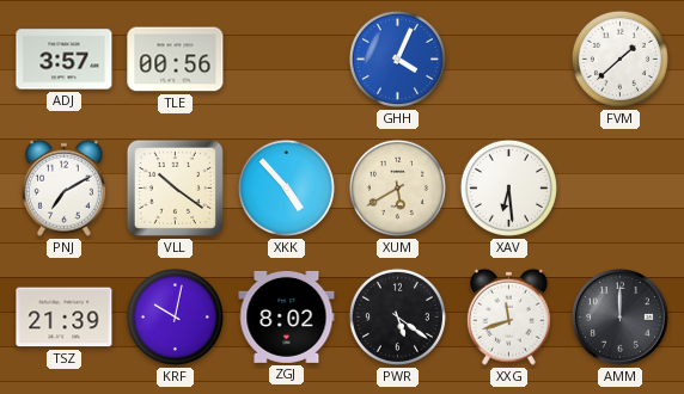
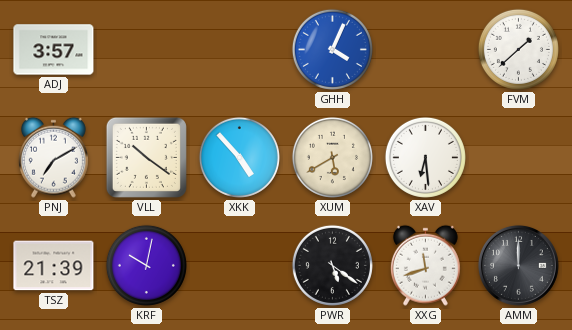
TLE: 00:56 -> none
ZGJ: 8:02 -> none
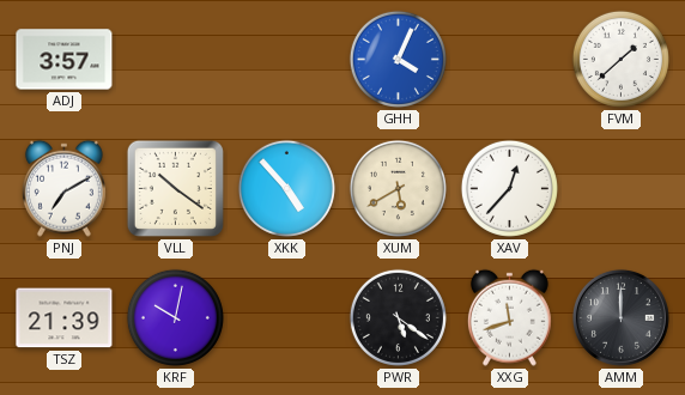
XAV: 6:29 -> 12:37
